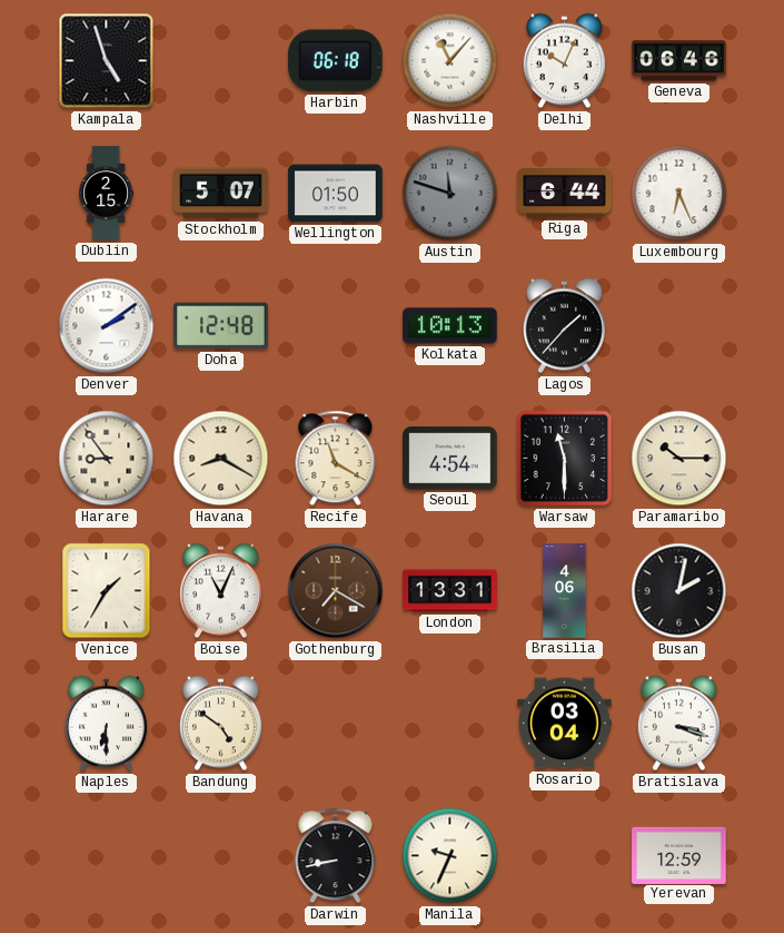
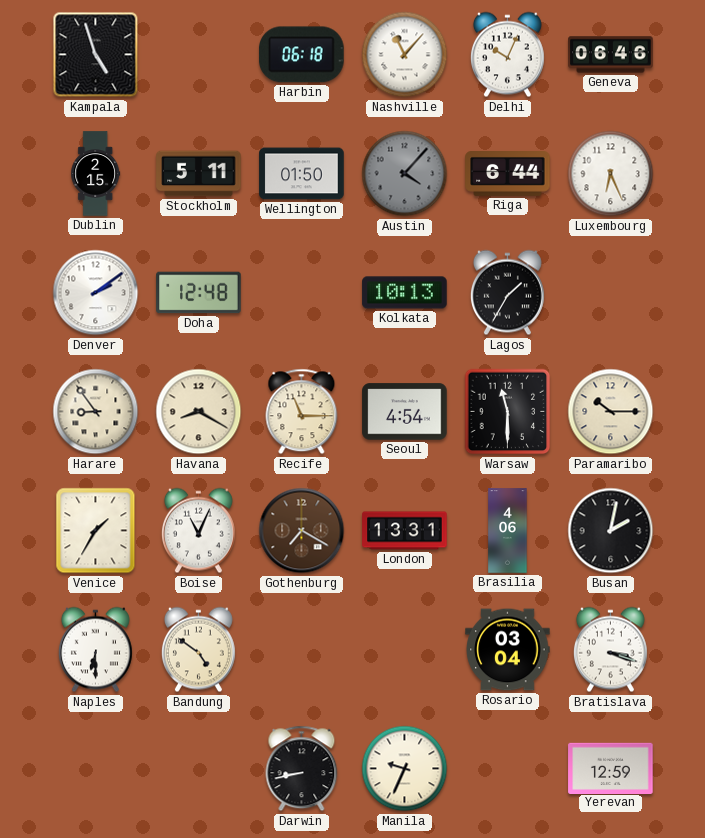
Stockholm: 5:07 -> 5:11
Austin: 11:48 -> 4:07
Lagos: 1:37 -> 1:35
Recife: 11:20 -> 11:15
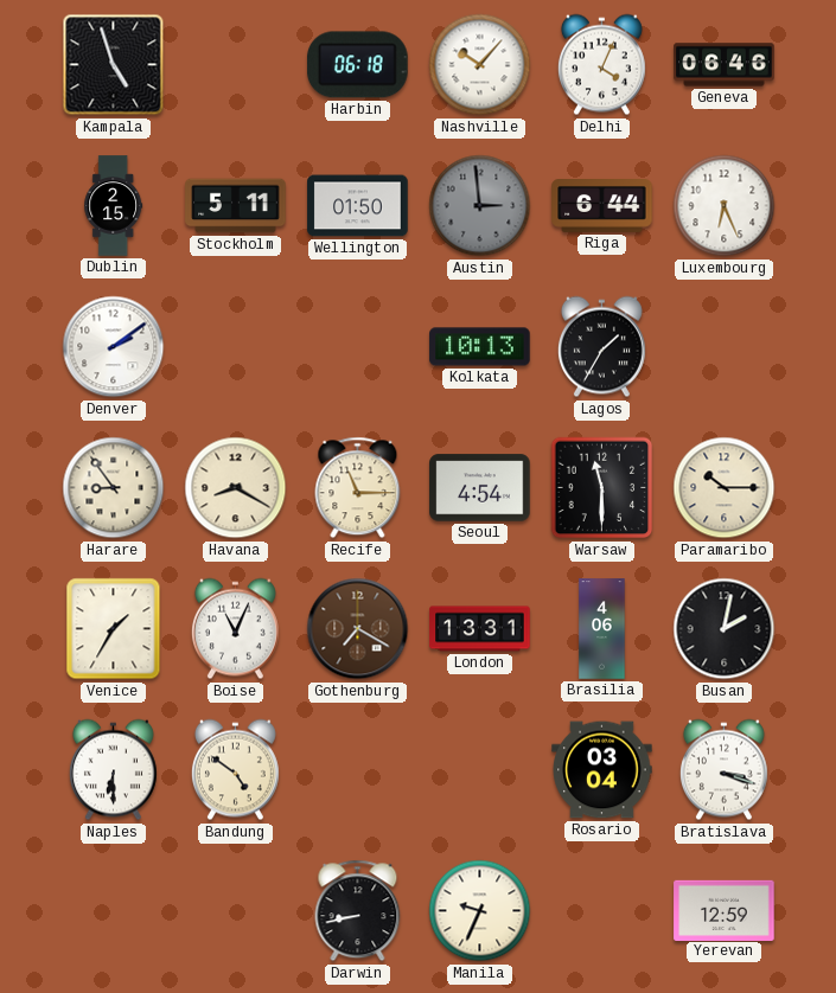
Nashville: 11:07 -> 10:07
Delhi: 10:04 -> 4:04
Austin: 4:07 -> 2:59
Doha: 12:48 -> none
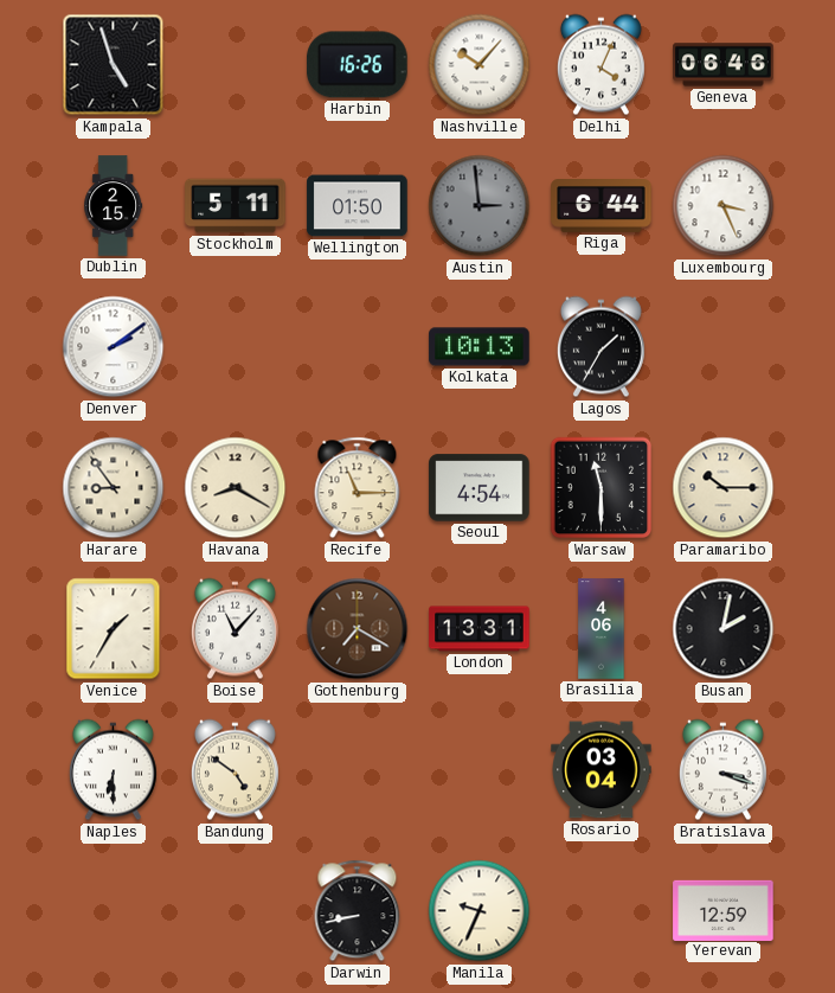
Harbin: 06:18 -> 16:26
Luxembourg: 6:26 -> 3:26
Boise: 11:04 -> 11:07
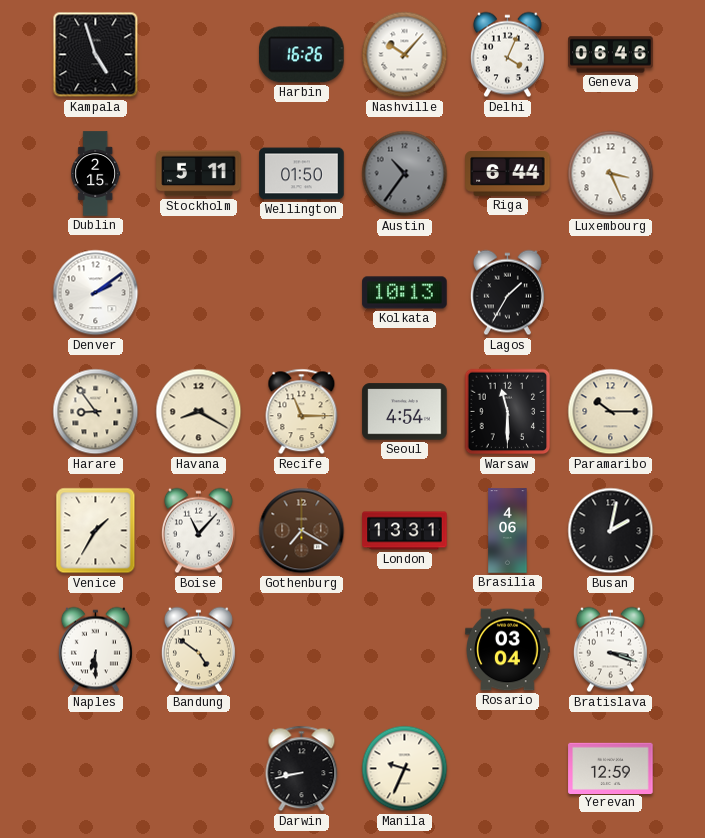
Austin: 2:59 -> 10:36
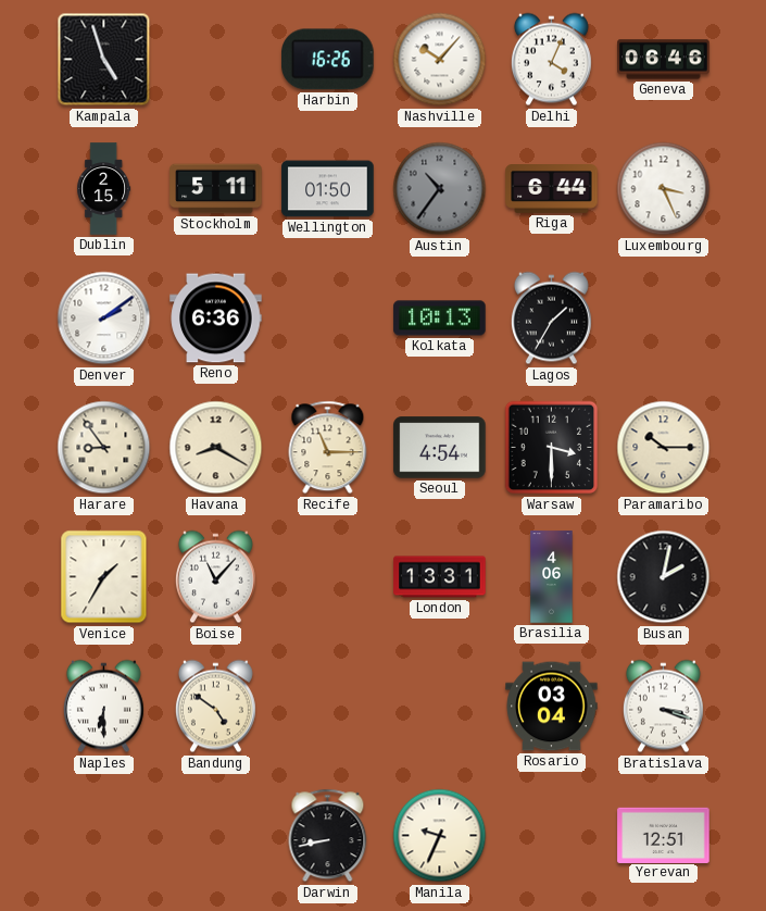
Reno: none -> 6:36
Warsaw: 11:30 -> 3:30
Gothenburg: 7:20 -> none
Yerevan: 12:59 -> 12:51
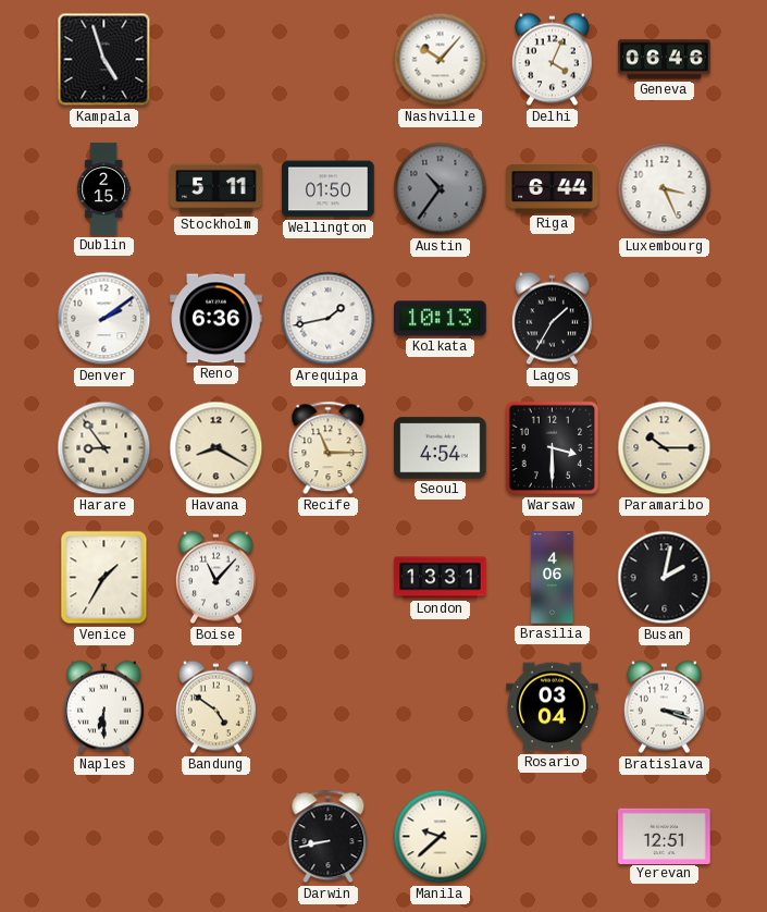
Harbin: 16:26 -> none
Arequipa: none -> 1:43
Manila: 9:34 -> 9:38
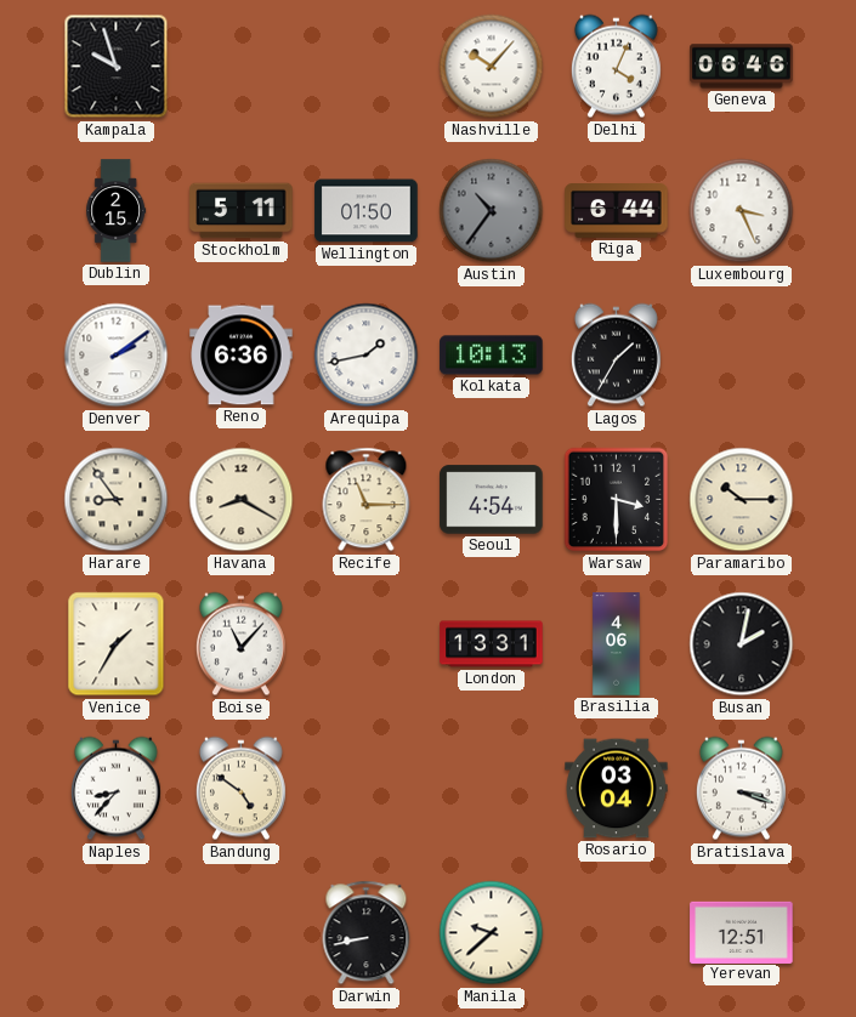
Kampala: 4:57 -> 9:57
Naples: 6:30 -> 8:37
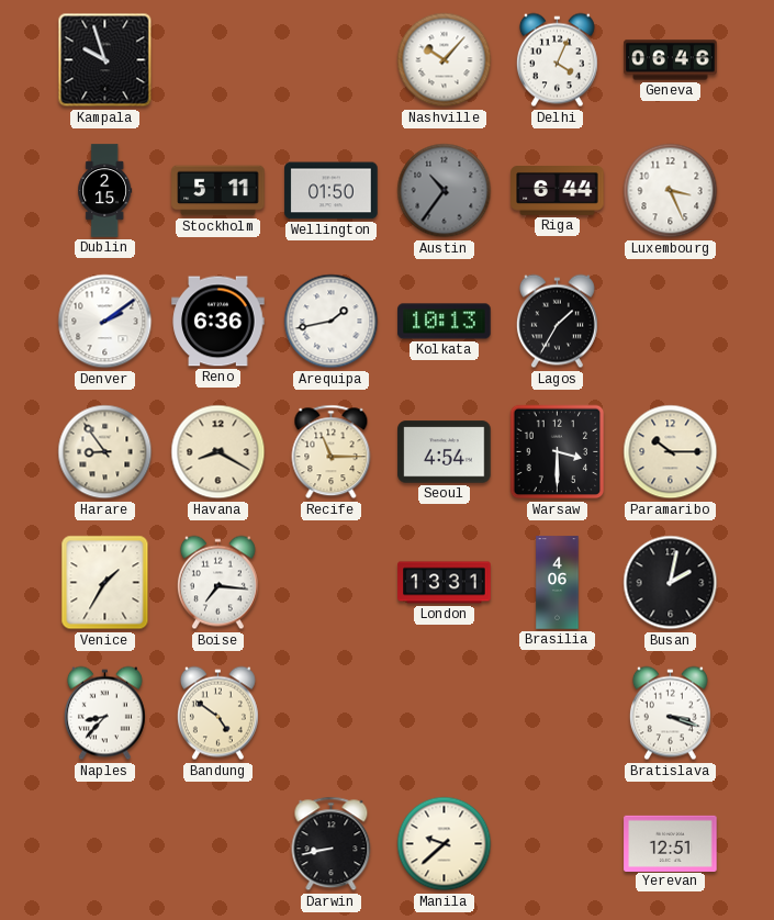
Boise: 11:07 -> 7:16
Rosario: 03:04 -> none
